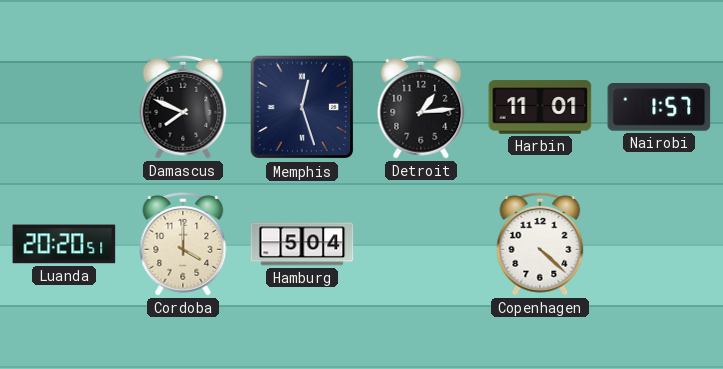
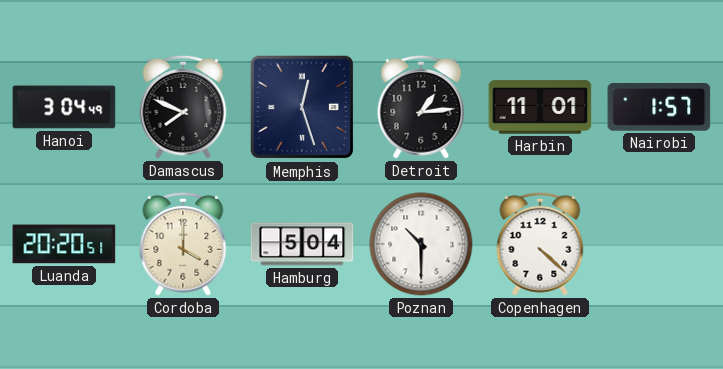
Hanoi: none -> 3:04
Poznan: none -> 10:30
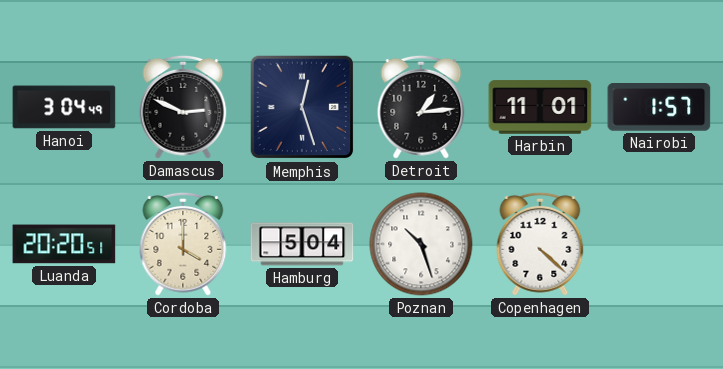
Damascus: 7:49 -> 2:49
Poznan: 10:30 -> 10:27
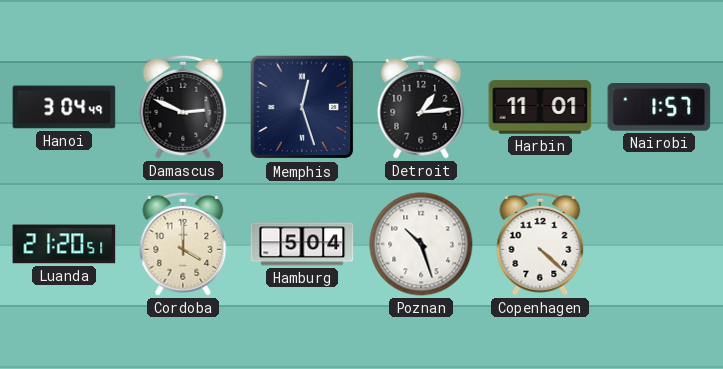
Luanda: 20:20 -> 21:20
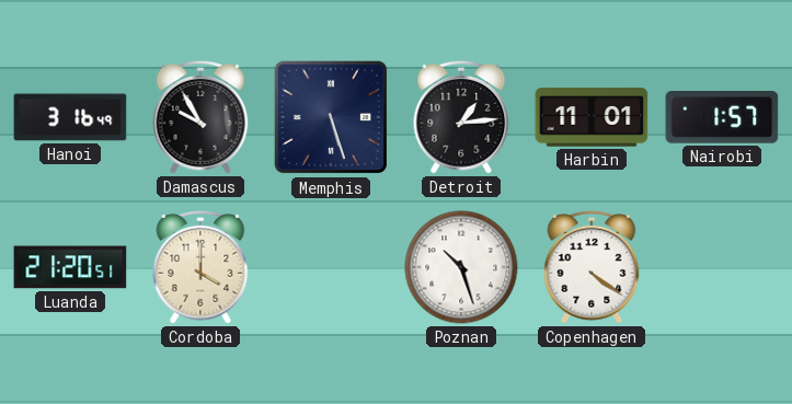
Hanoi: 3:04 -> 3:16
Damascus: 2:49 -> 9:55
Memphis: 12:27 -> 5:27
Hamburg: 5:04 -> none
Copenhagen: 4:22 -> 4:21
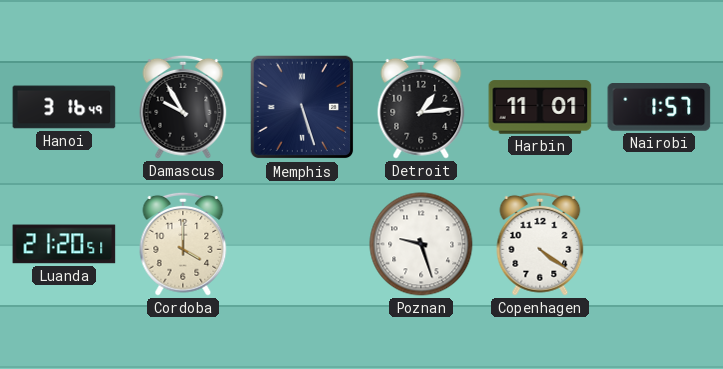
Poznan: 10:27 -> 9:27
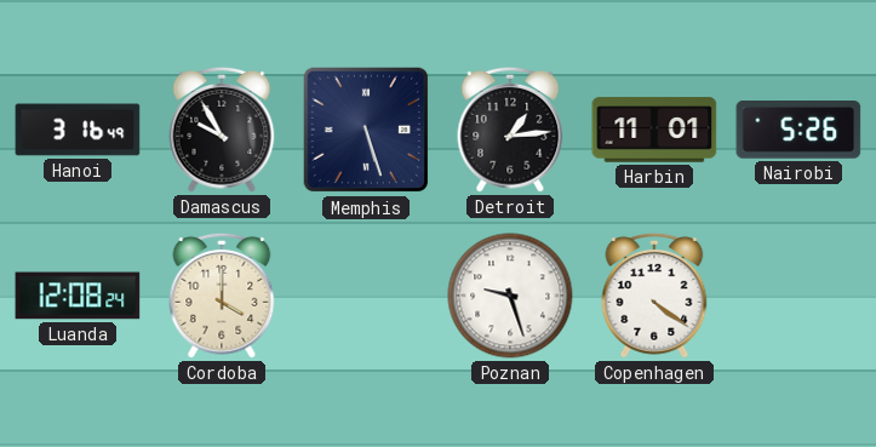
Nairobi: 1:57 -> 5:26
Luanda: 21:20 -> 12:08
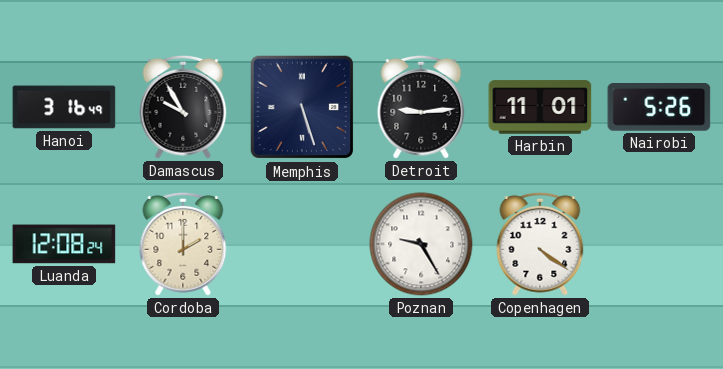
Detroit: 1:14 -> 9:14
Cordoba: 4:00 -> 2:00
Poznan: 9:27 -> 9:25
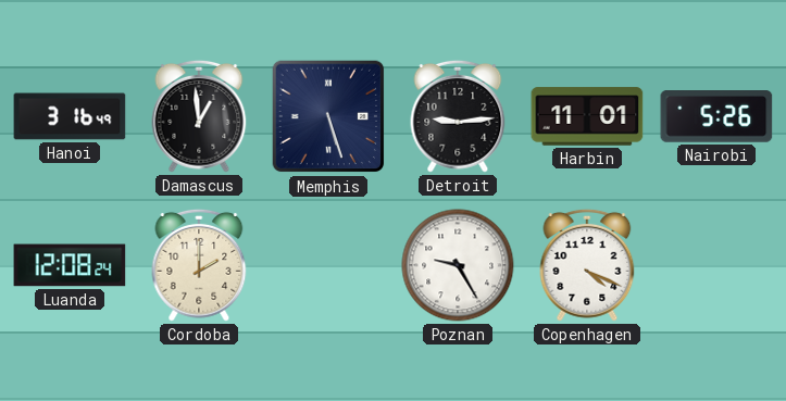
Damascus: 9:55 -> 12:59
Copenhagen: 4:21 -> 4:19
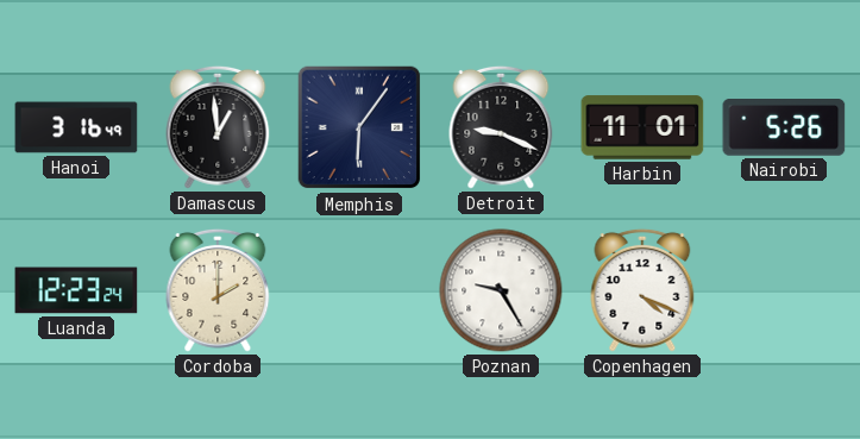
Memphis: 5:27 -> 6:06
Detroit: 9:14 -> 9:19
Luanda: 12:08 -> 12:23
